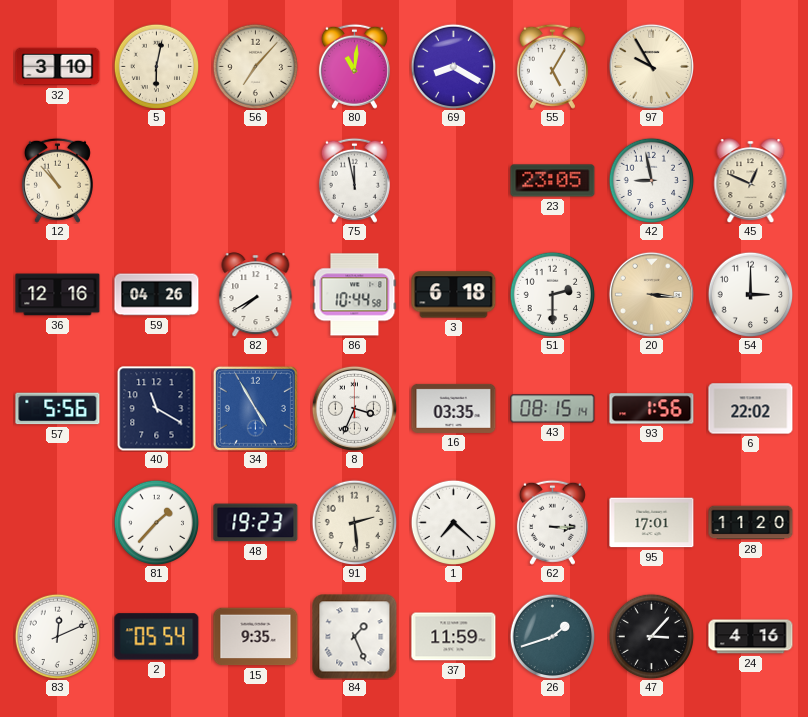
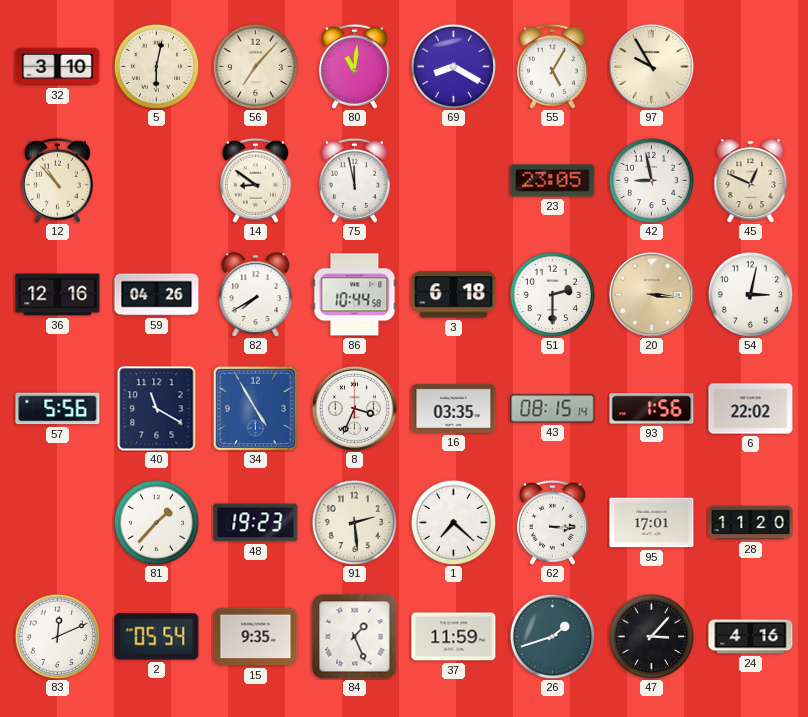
14: none -> 8:51
54: 3:00 -> 3:02
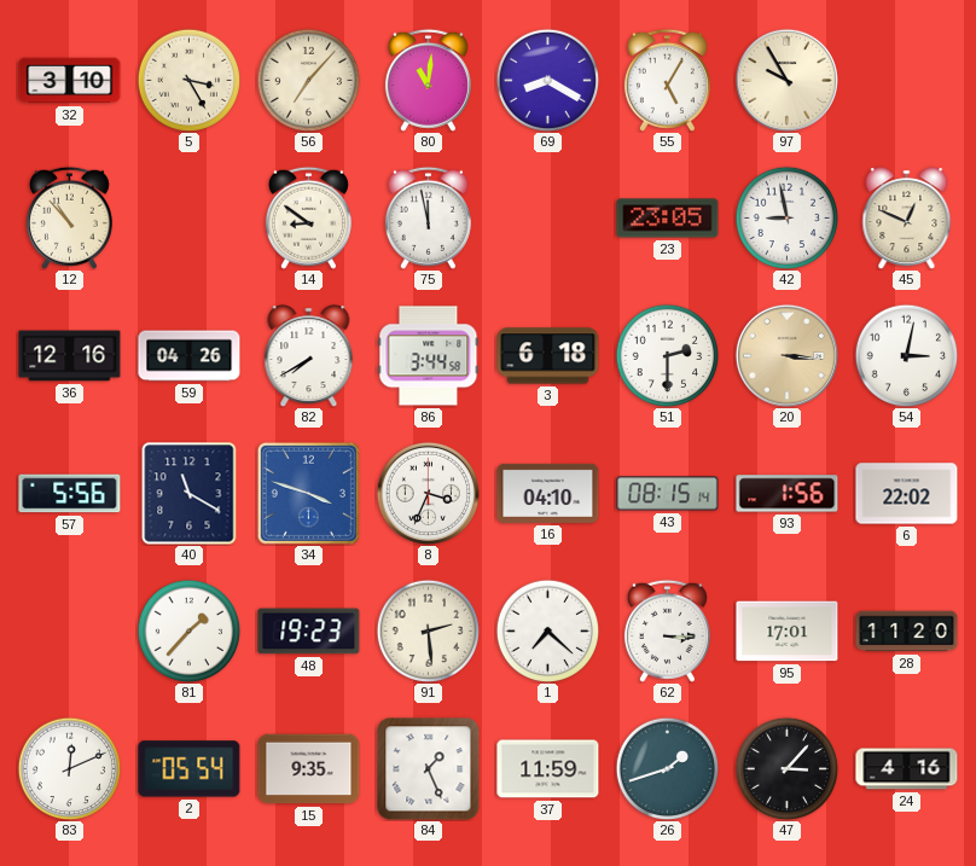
5: 6:02 -> 3:25
86: 10:44 -> 3:44
34: 4:55 -> 3:48
16: 03:35 -> 04:10
